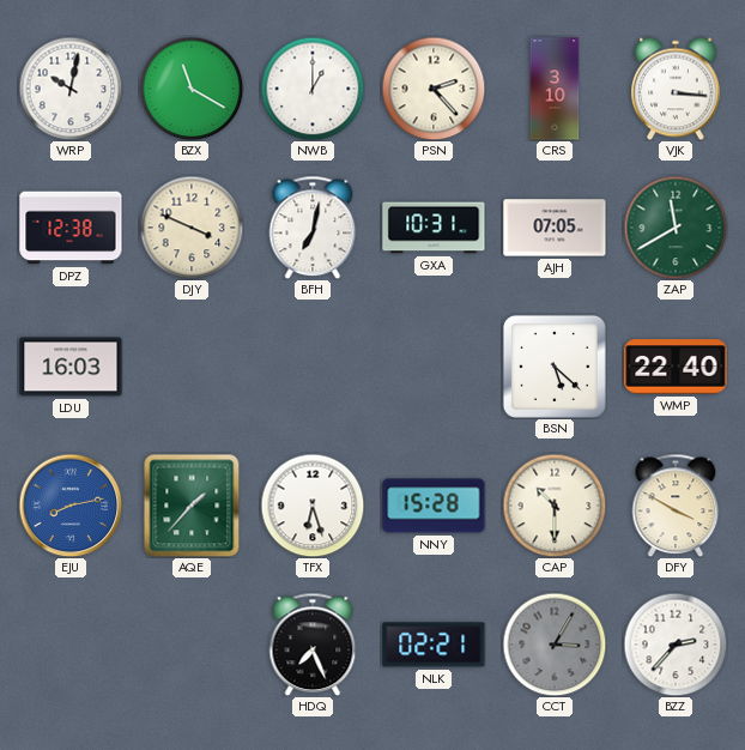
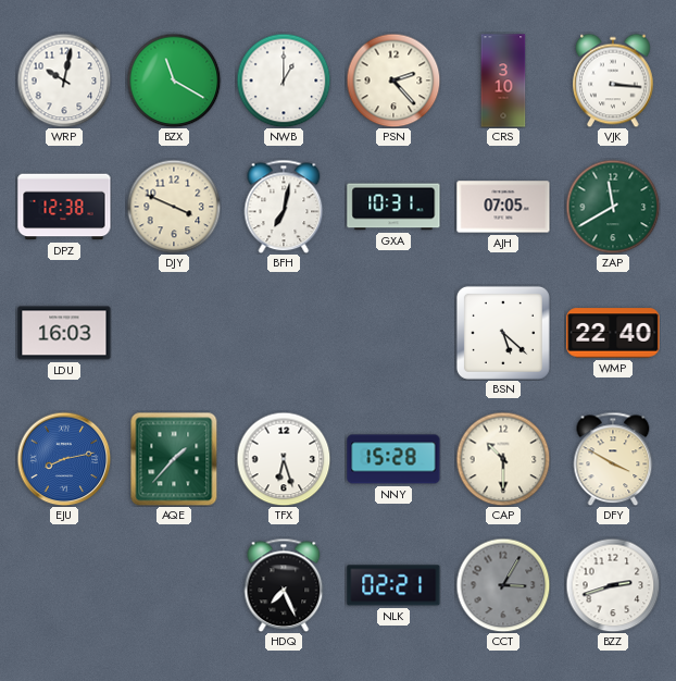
BZZ: 2:37 -> 2:42
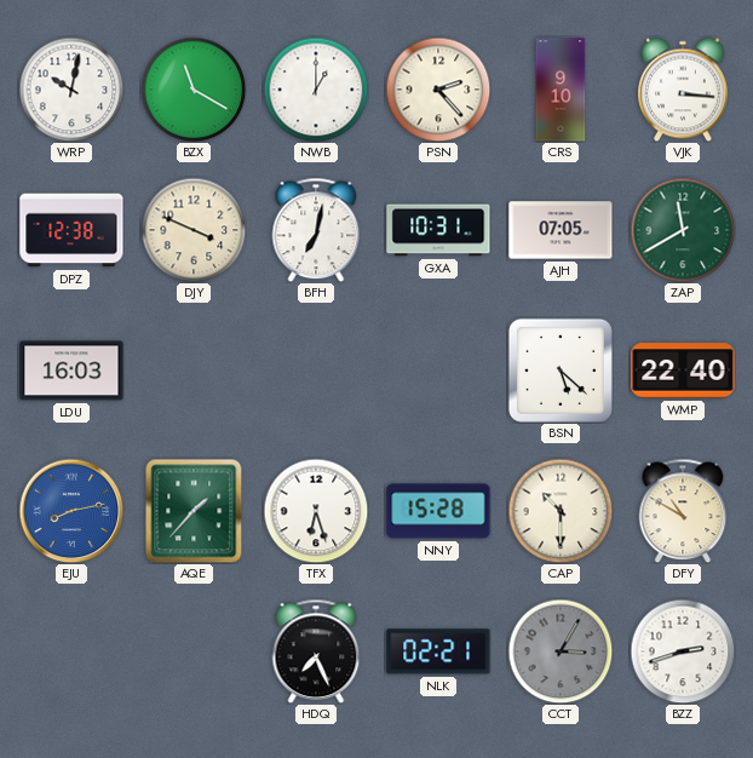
CRS: 3:10 -> 9:10
DFY: 3:50 -> 10:50
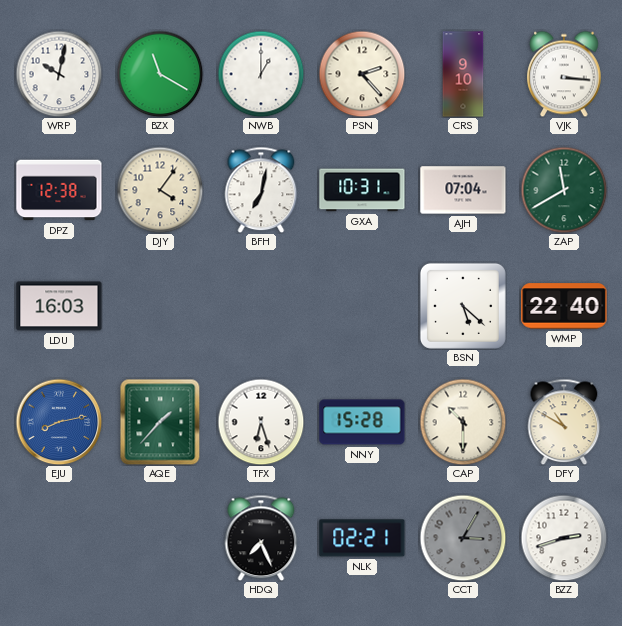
DJY: 3:49 -> 4:06
AJH: 07:05 -> 07:04
